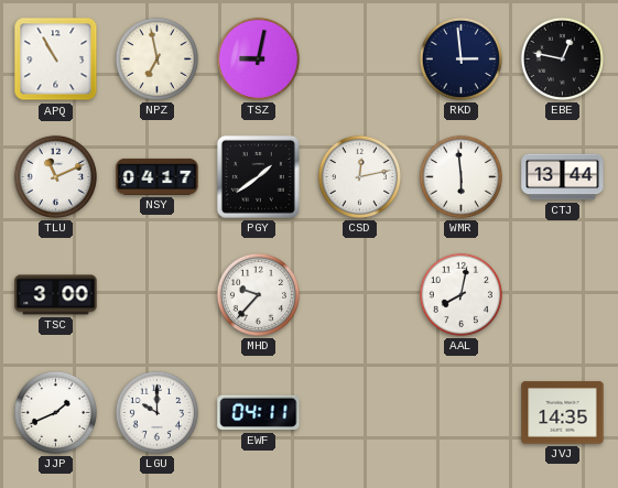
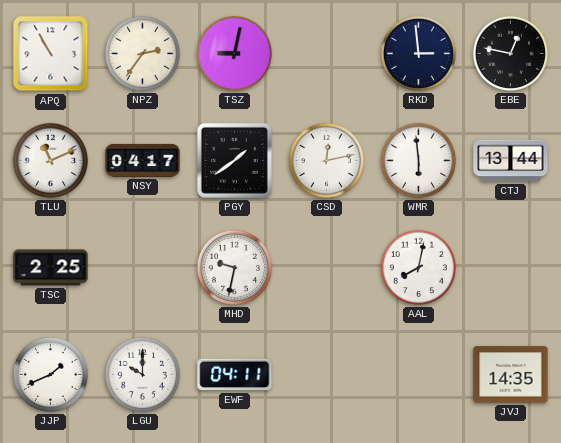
NPZ: 6:58 -> 2:36
TSC: 3:00 -> 2:25
MHD: 9:37 -> 9:32
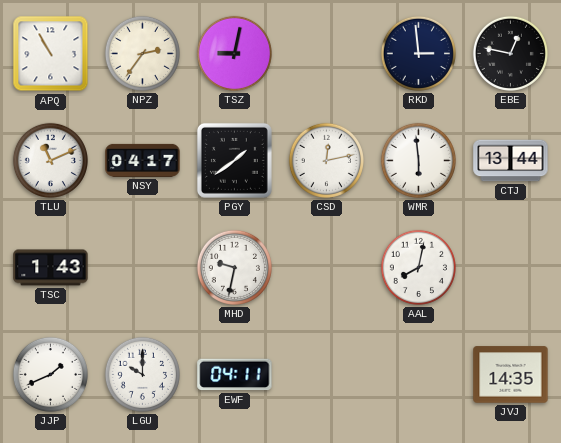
TSC: 2:25 -> 1:43
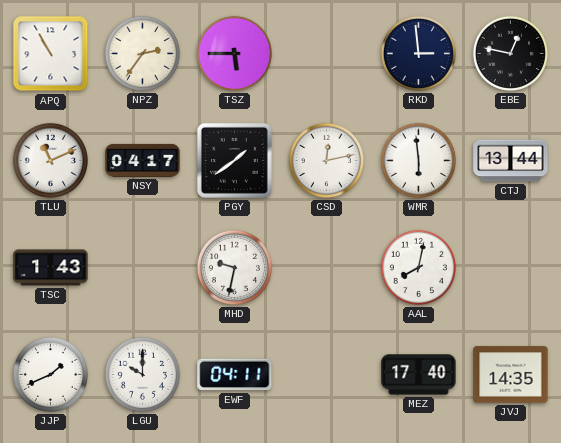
TSZ: 9:02 -> 5:45
MEZ: none -> 17:40
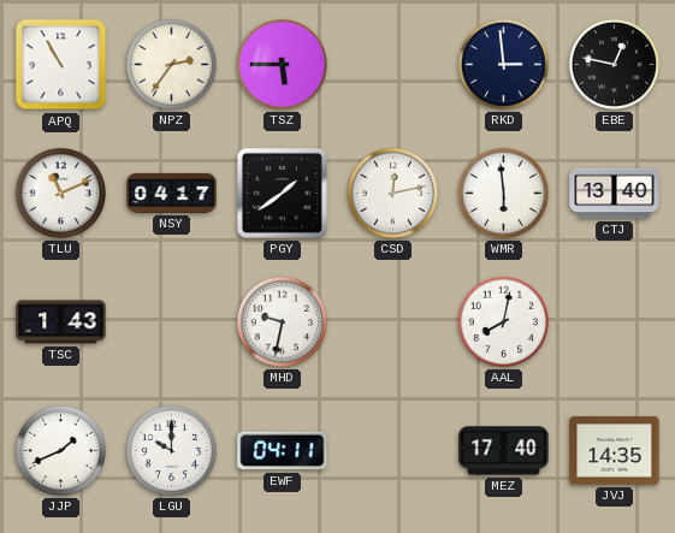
CTJ: 13:44 -> 13:40
